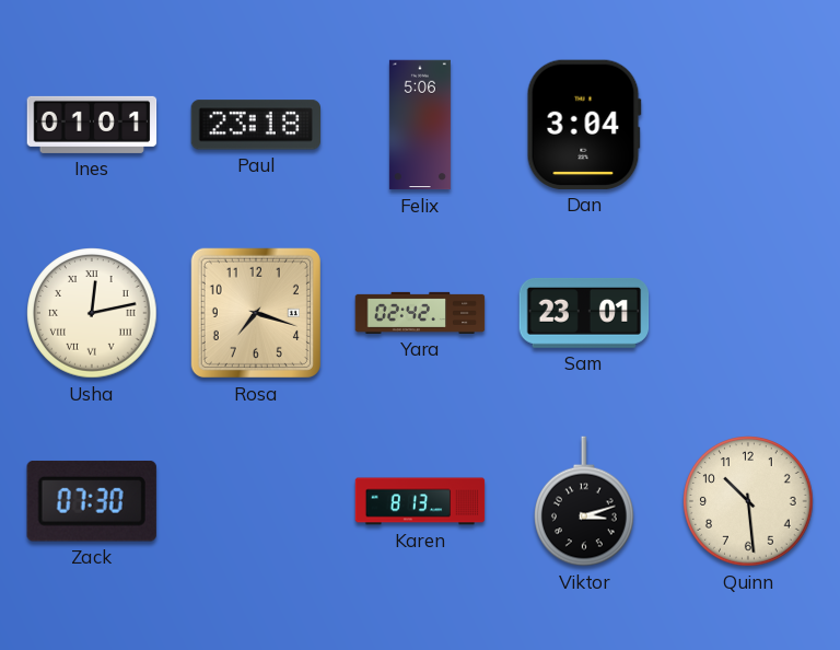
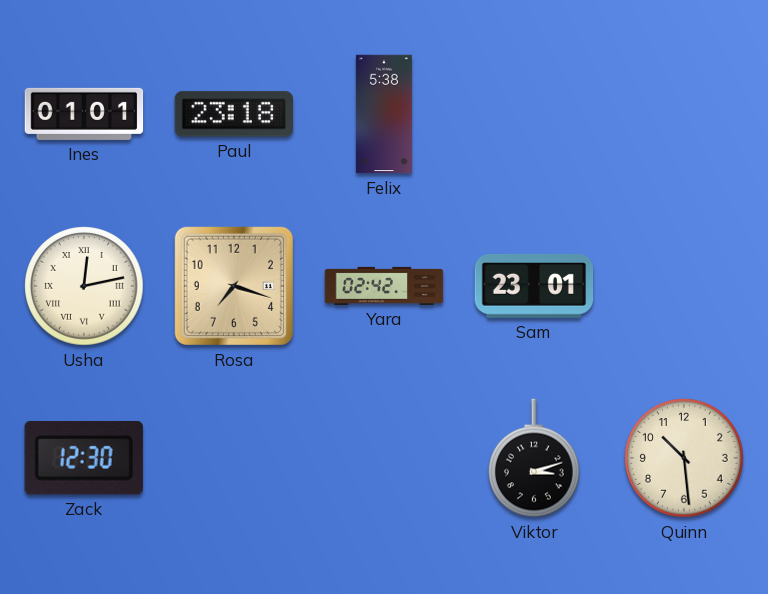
Felix: 5:06 -> 5:38
Dan: 3:04 -> none
Zack: 07:30 -> 12:30
Karen: 8:13 -> none
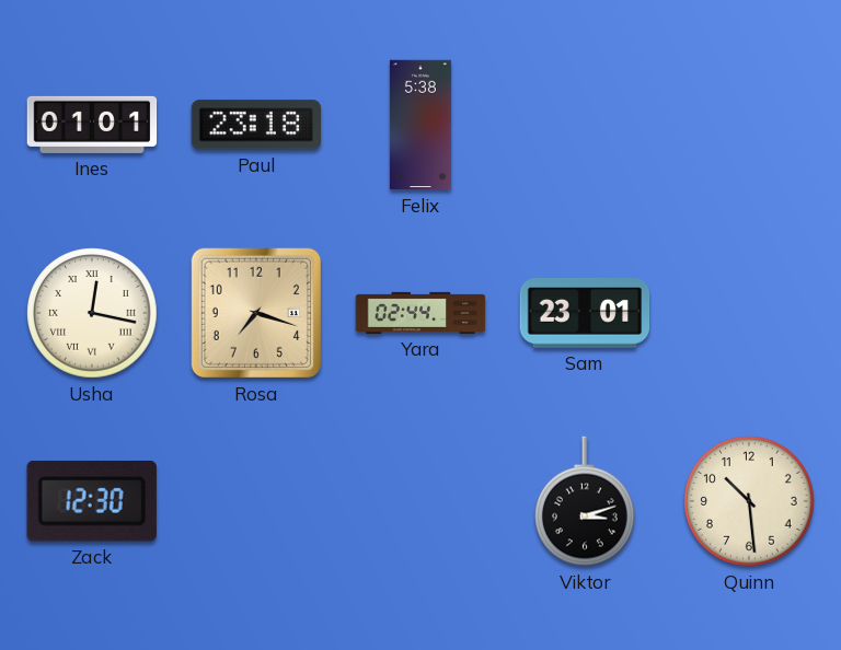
Usha: 12:13 -> 12:17
Yara: 02:42 -> 02:44
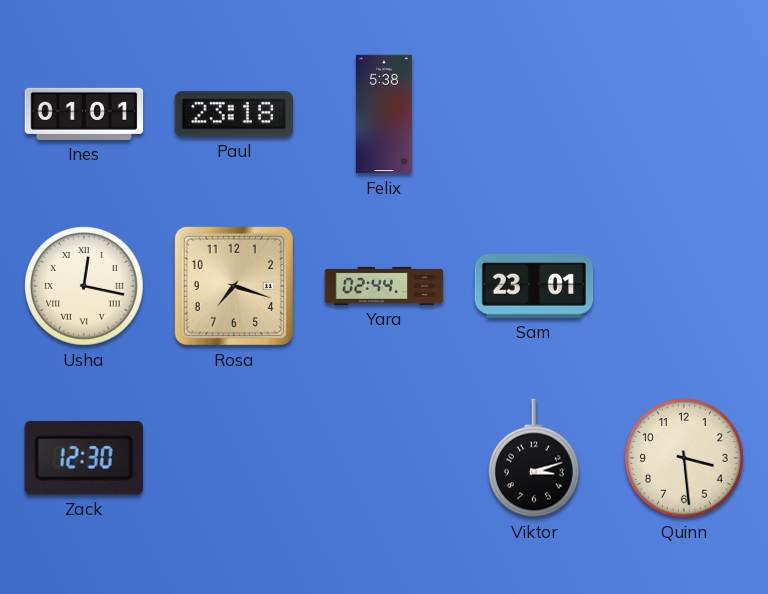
Quinn: 10:29 -> 3:29
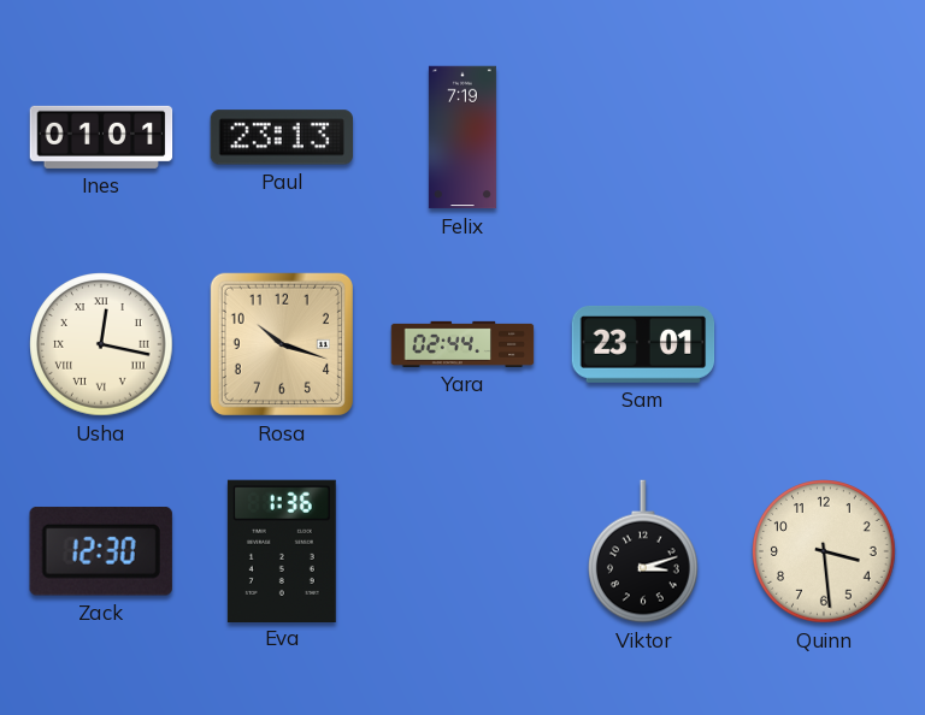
Paul: 23:18 -> 23:13
Felix: 5:38 -> 7:19
Rosa: 7:18 -> 10:18
Eva: none -> 1:36
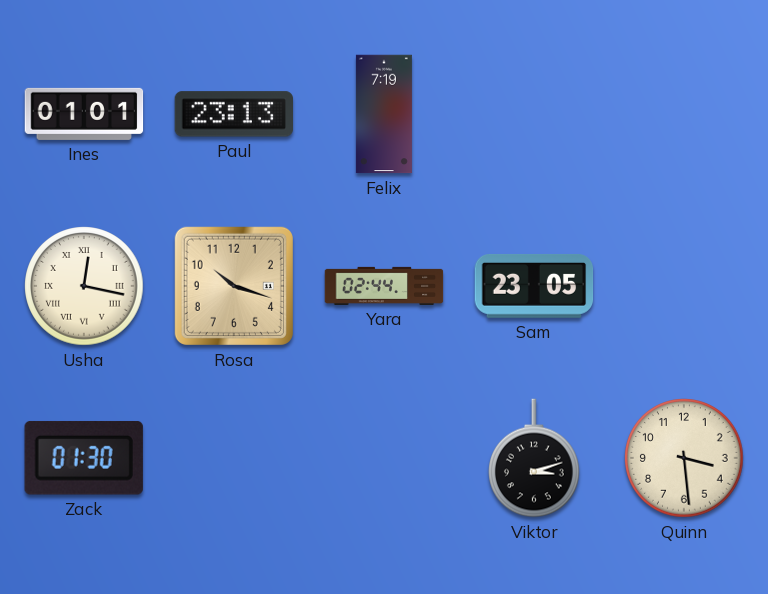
Sam: 23:01 -> 23:05
Zack: 12:30 -> 01:30
Eva: 1:36 -> none
